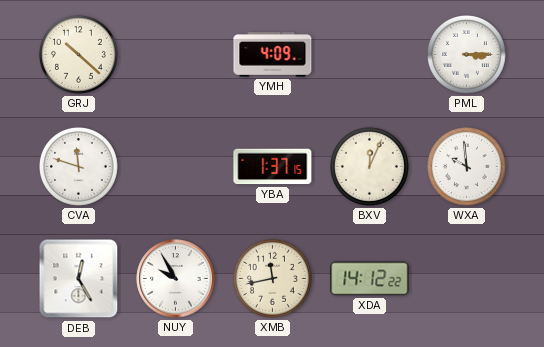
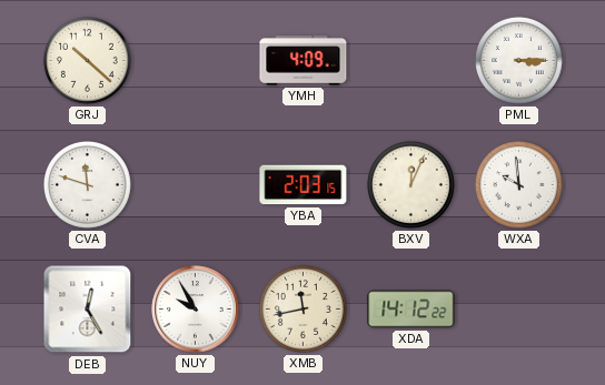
YBA: 1:37 -> 2:03
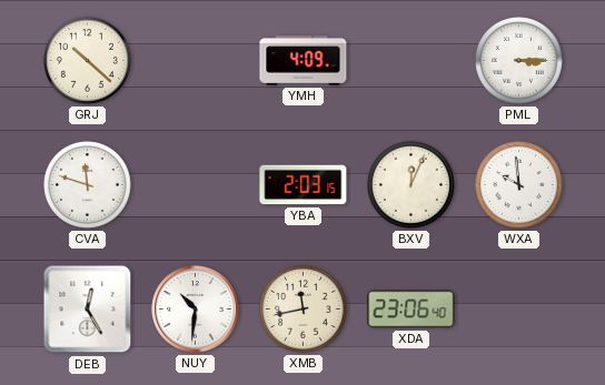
NUY: 9:55 -> 10:31
XDA: 14:12 -> 23:06
